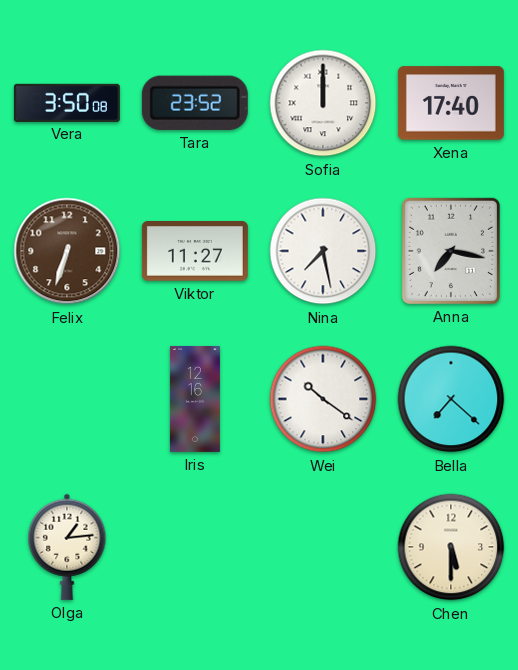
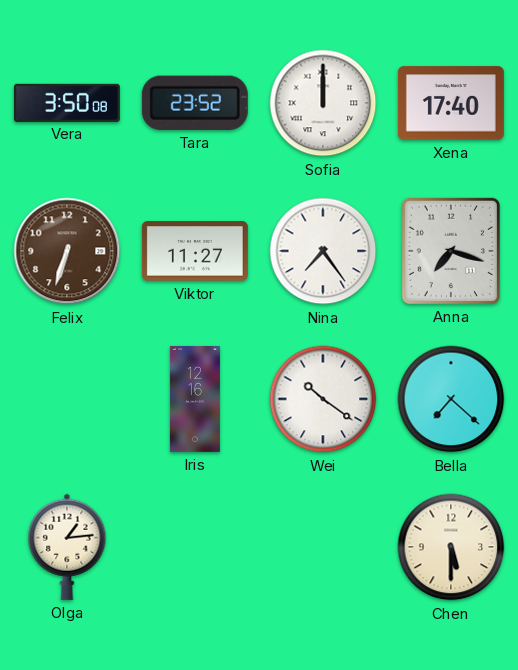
Nina: 7:28 -> 7:24
Anna: 7:17 -> 7:18
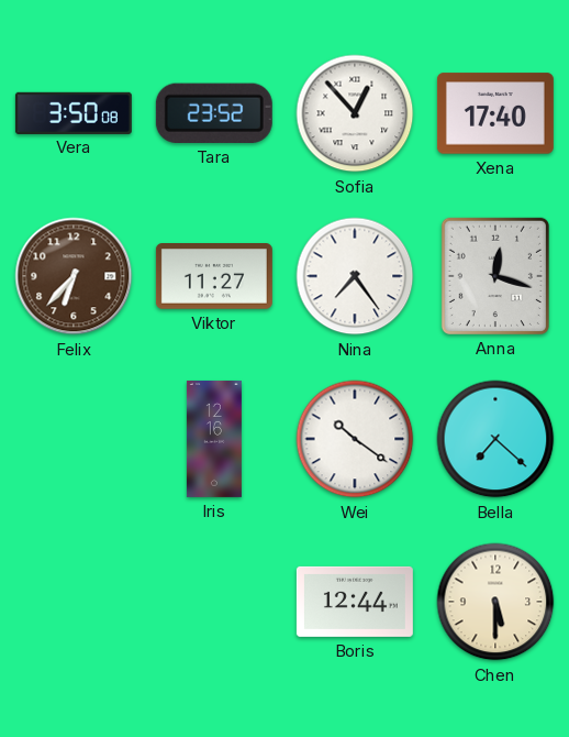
Sofia: 12:00 -> 12:53
Felix: 6:33 -> 6:37
Anna: 7:18 -> 12:18
Olga: 1:14 -> none
Boris: none -> 12:44
